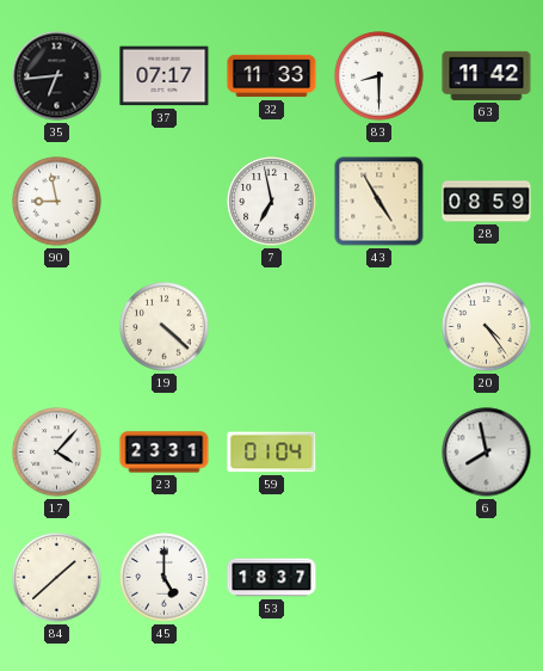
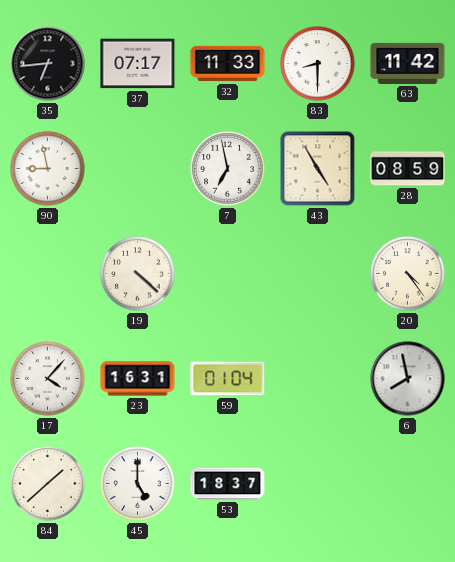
23: 23:31 -> 16:31
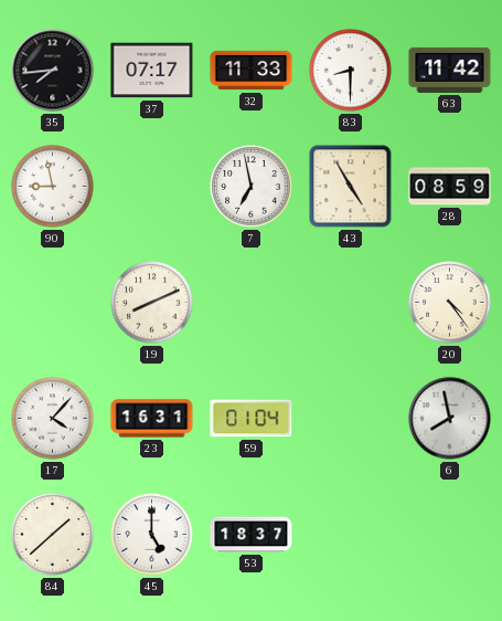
35: 6:44 -> 7:44
19: 4:22 -> 8:11
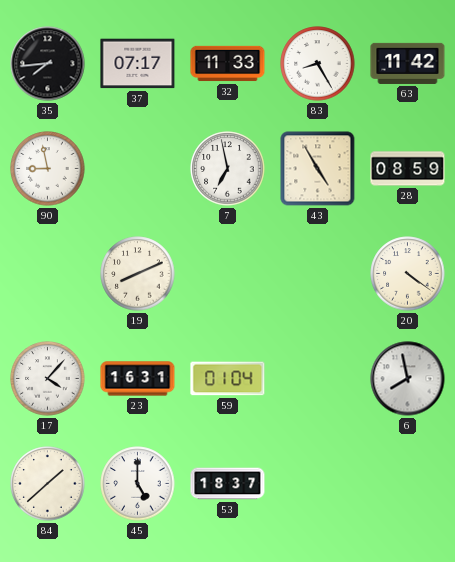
83: 8:30 -> 8:25
20: 4:24 -> 4:21
